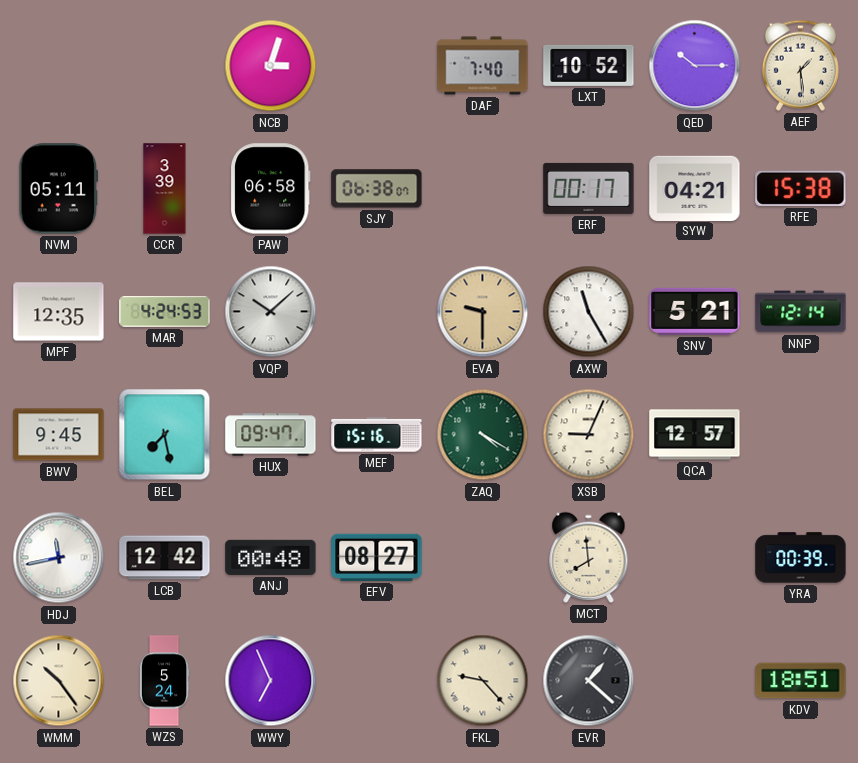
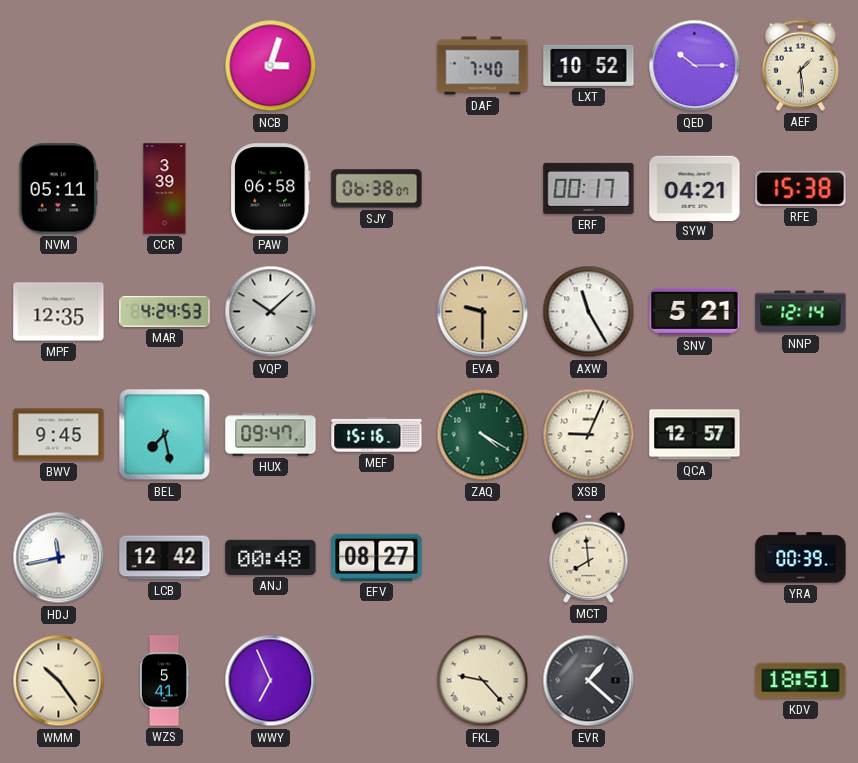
WZS: 5:24 -> 5:41
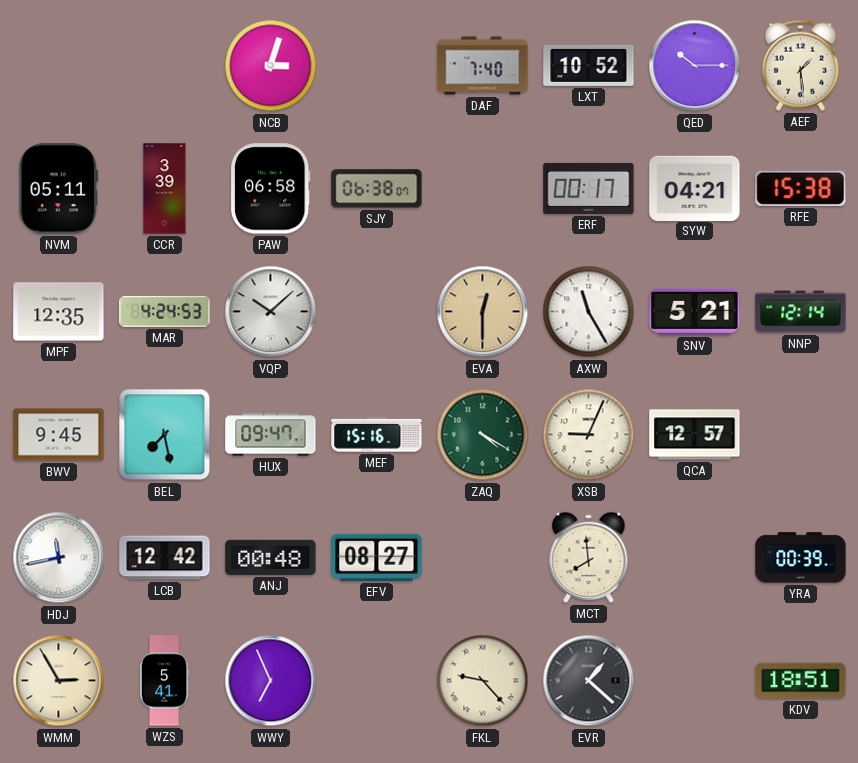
EVA: 9:30 -> 12:30
WMM: 10:24 -> 2:55
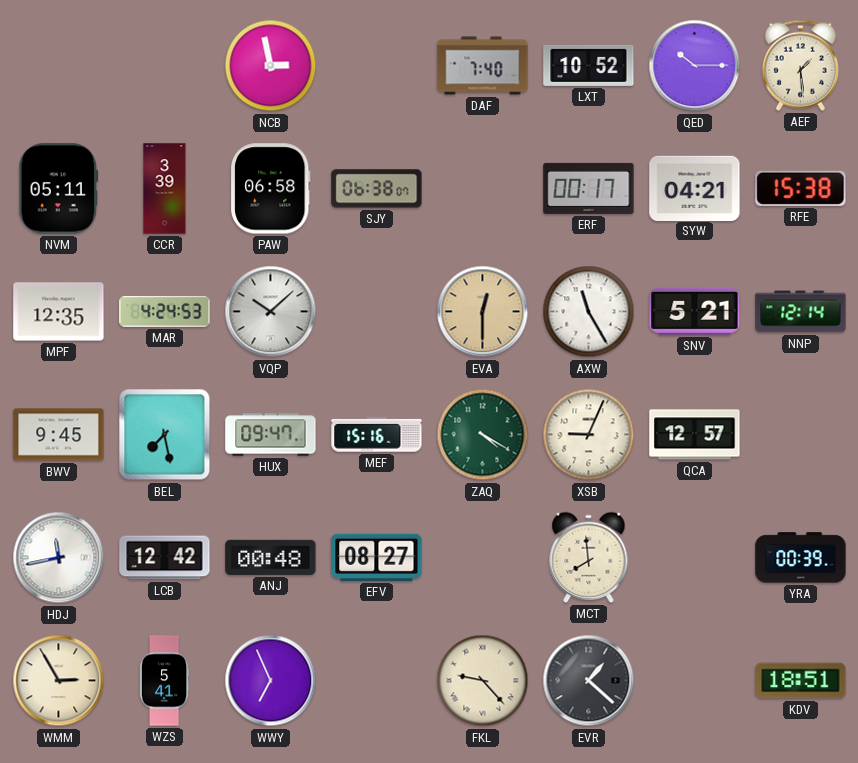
NCB: 3:03 -> 2:58
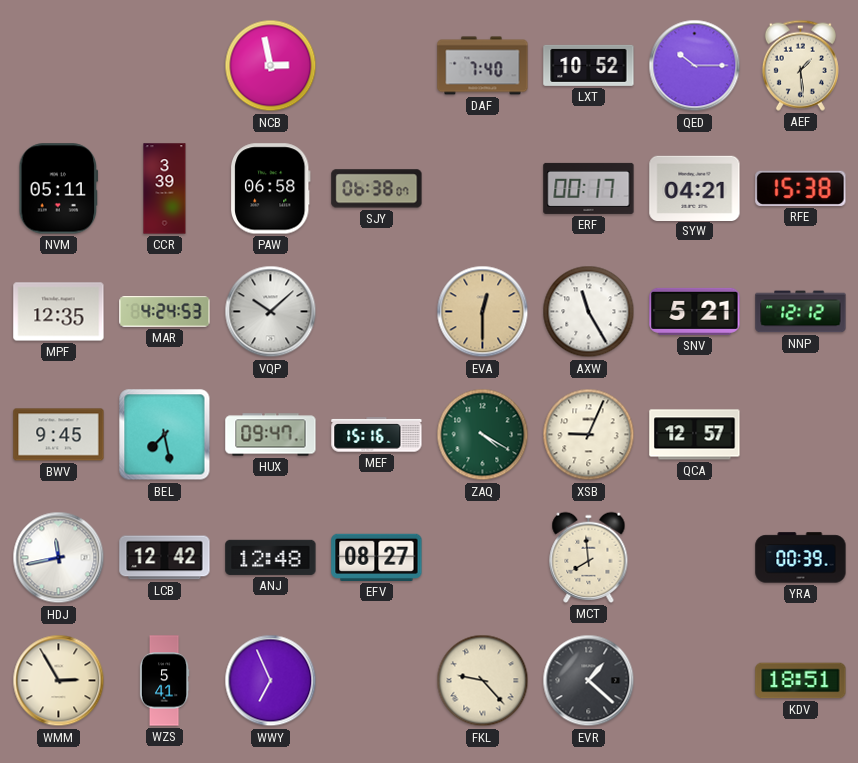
NNP: 12:14 -> 12:12
ANJ: 00:48 -> 12:48
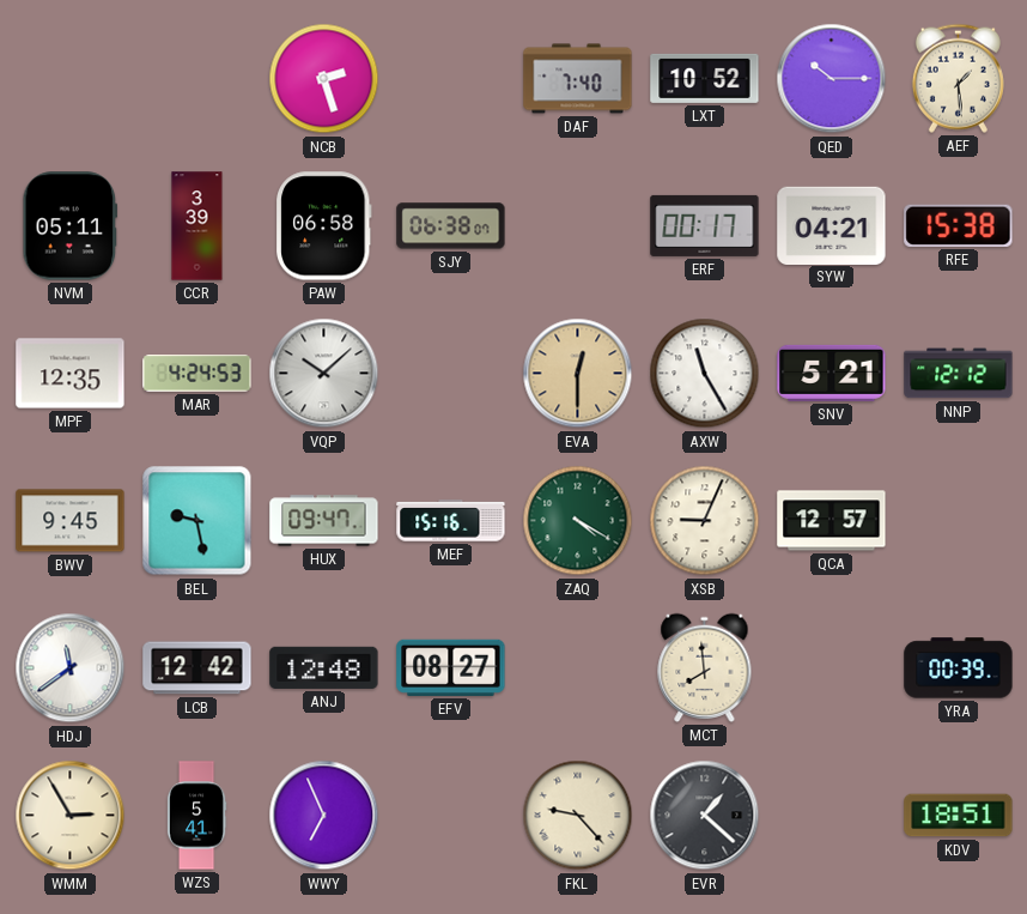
NCB: 2:58 -> 2:27
BEL: 7:28 -> 9:28
HDJ: 11:43 -> 11:39
